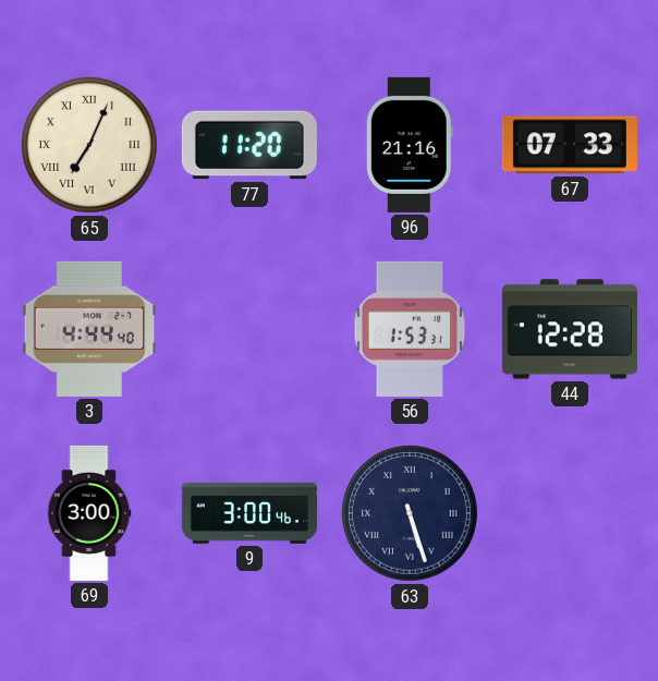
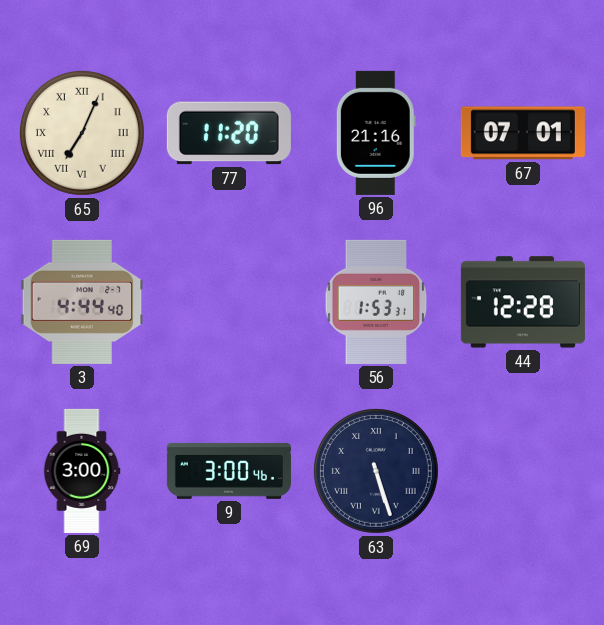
67: 07:33 -> 07:01
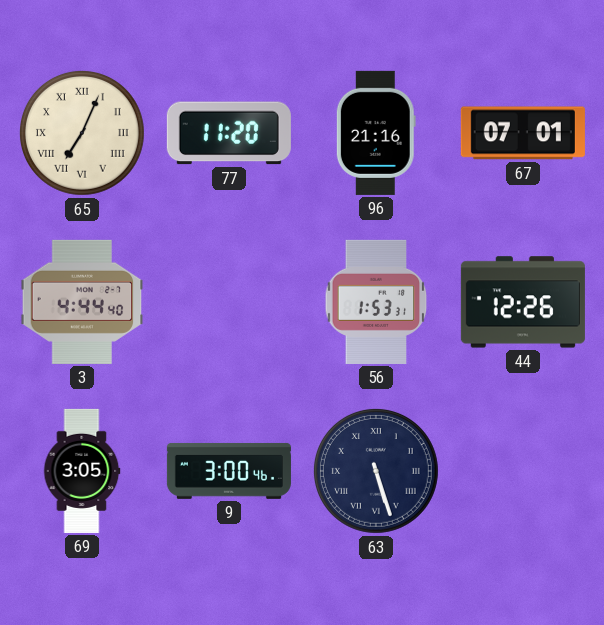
44: 12:28 -> 12:26
69: 3:00 -> 3:05
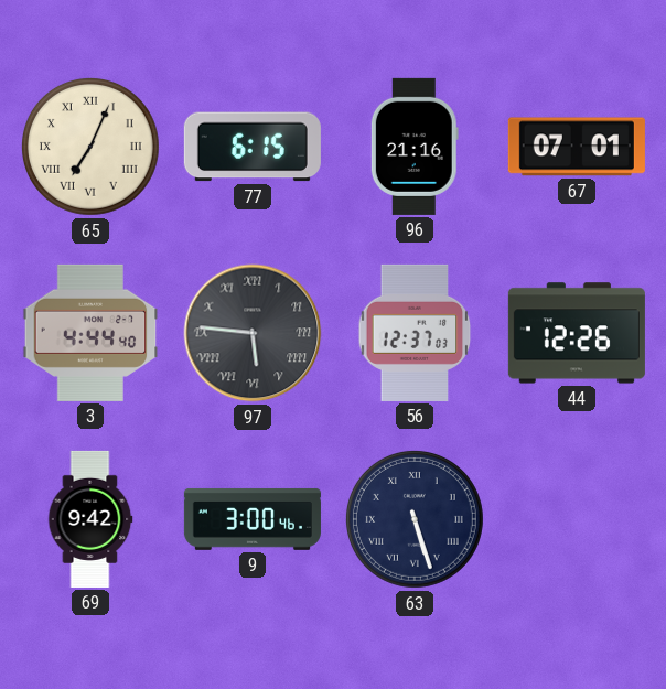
77: 11:20 -> 6:15
97: none -> 5:46
56: 1:53 -> 12:37
69: 3:05 -> 9:42
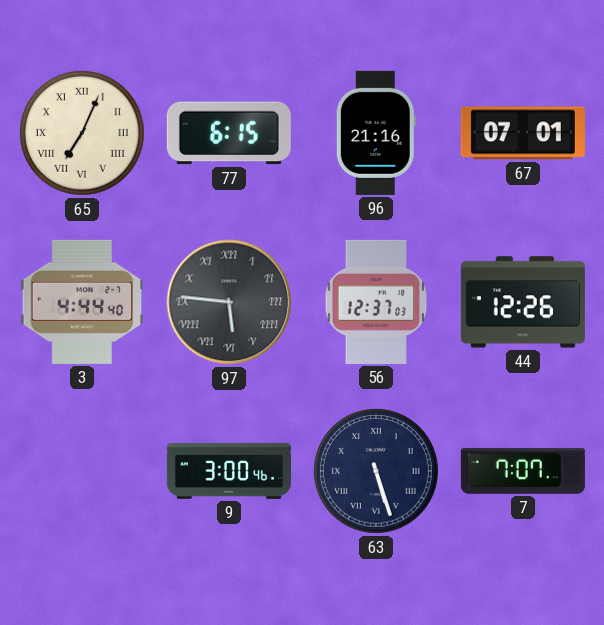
69: 9:42 -> none
7: none -> 7:07
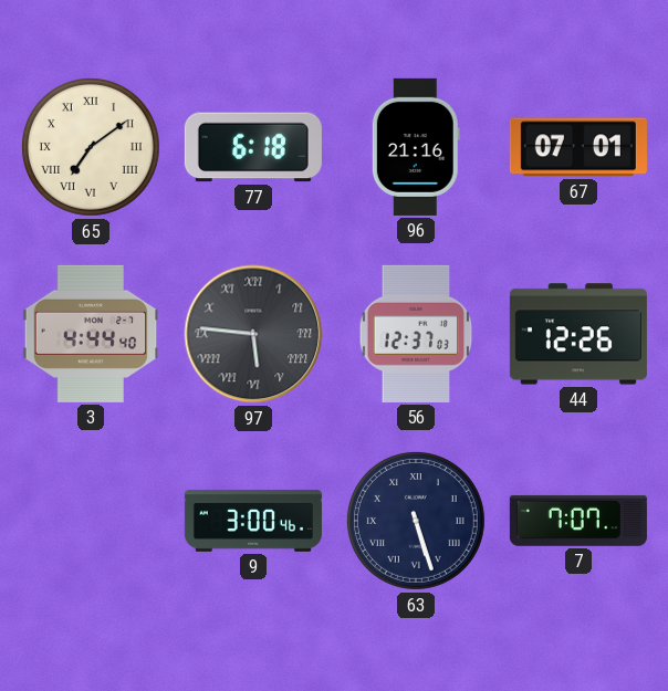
65: 7:04 -> 7:09
77: 6:15 -> 6:18
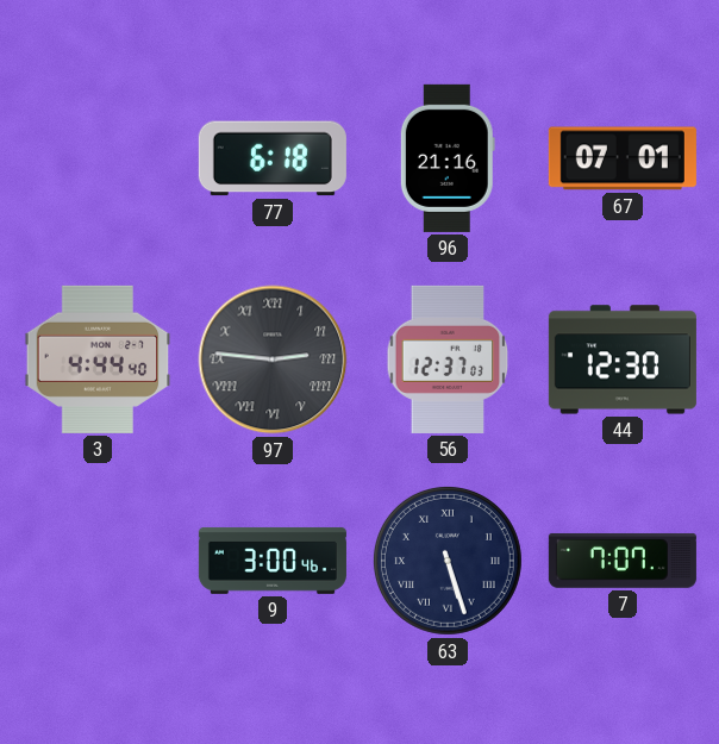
65: 7:09 -> none
97: 5:46 -> 2:46
44: 12:26 -> 12:30
